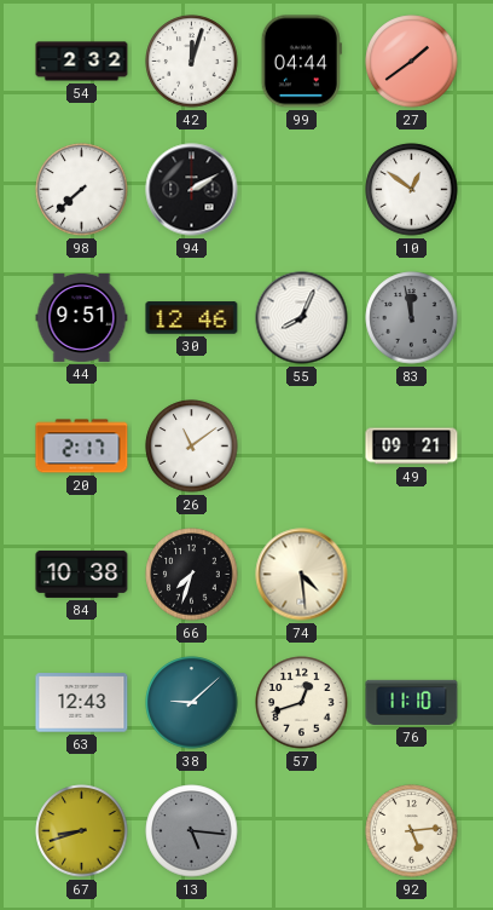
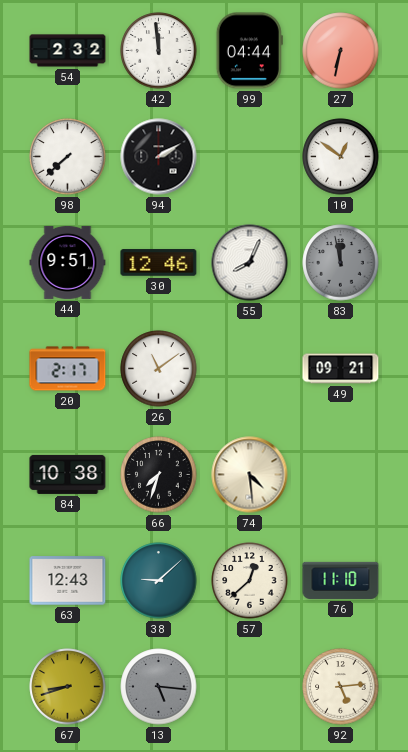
42: 12:03 -> 11:59
27: 1:39 -> 6:32
57: 12:42 -> 12:38
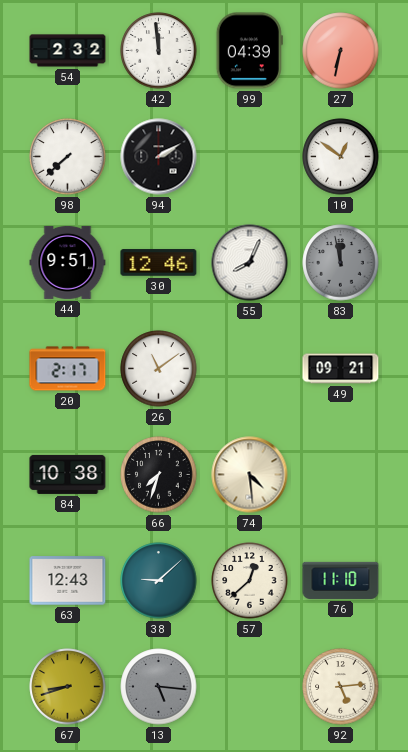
99: 04:44 -> 04:39
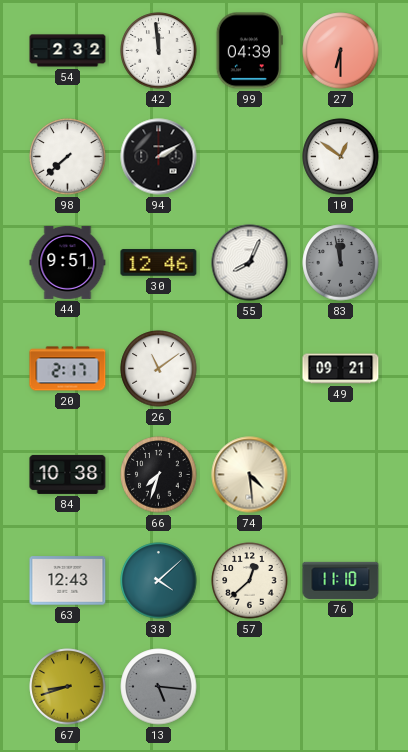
27: 6:32 -> 6:30
38: 9:08 -> 4:08
92: 5:14 -> none
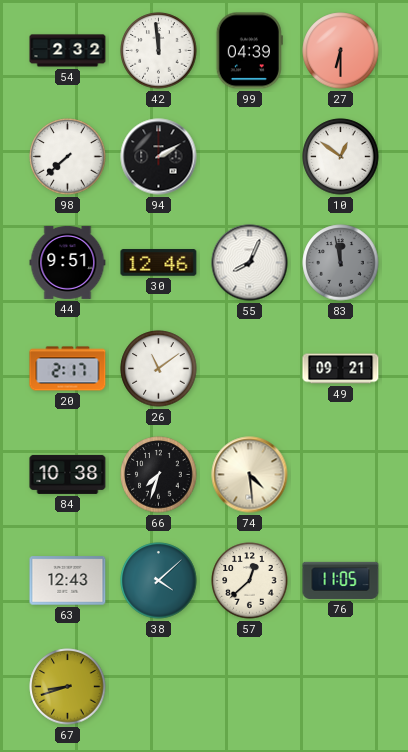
76: 11:10 -> 11:05
13: 5:16 -> none
